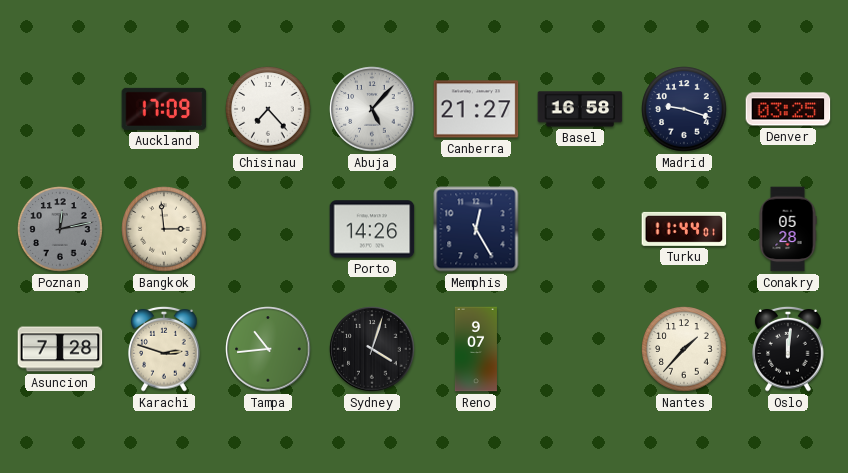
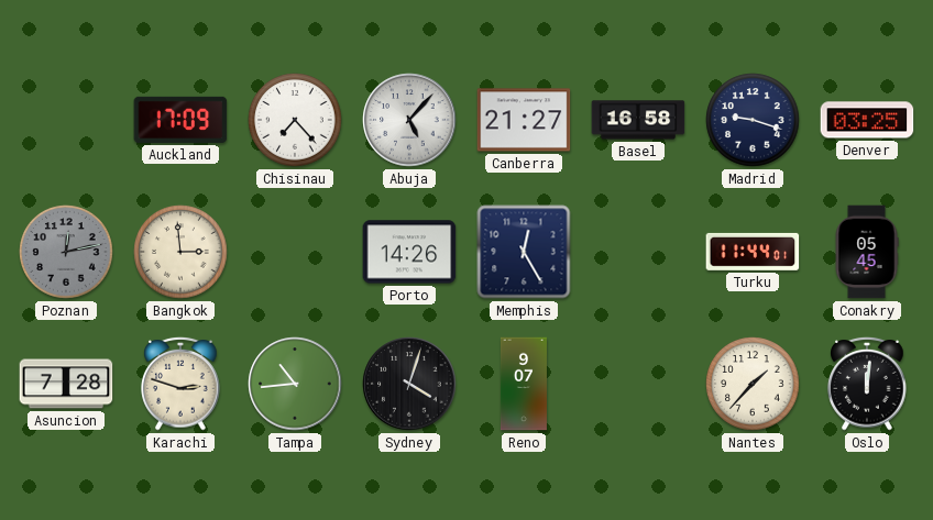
Conakry: 05:28 -> 05:45
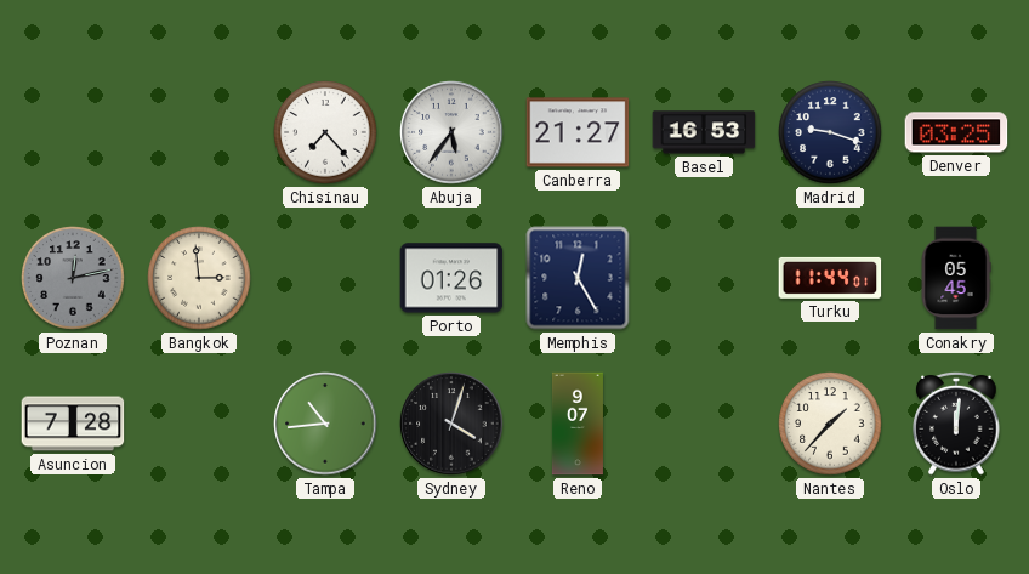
Auckland: 17:09 -> none
Abuja: 5:07 -> 5:36
Basel: 16:58 -> 16:53
Porto: 14:26 -> 01:26
Karachi: 2:48 -> none
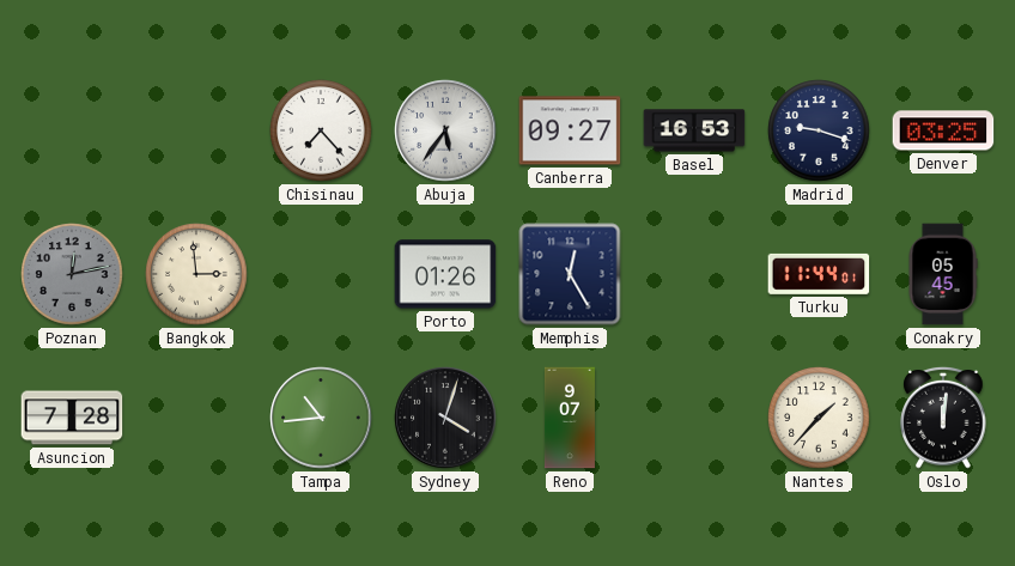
Canberra: 21:27 -> 09:27
